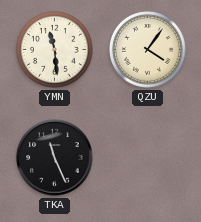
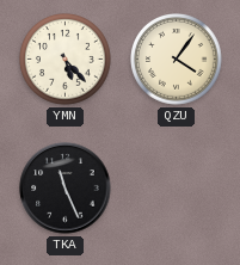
YMN: 11:29 -> 5:23
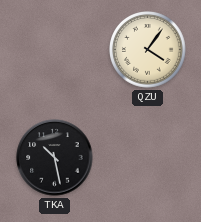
YMN: 5:23 -> none
TKA: 11:26 -> 10:28
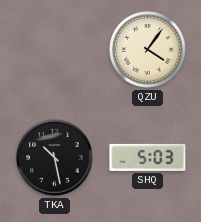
SHQ: none -> 5:03
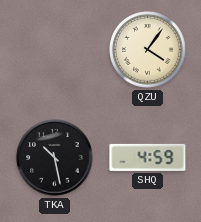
SHQ: 5:03 -> 4:59
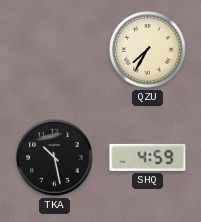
QZU: 4:06 -> 7:35
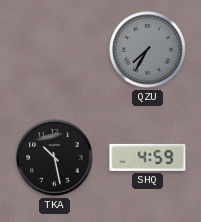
QZU dial: cream -> grey
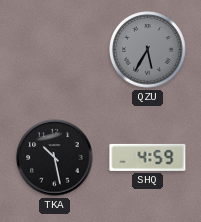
QZU: 7:35 -> 5:35
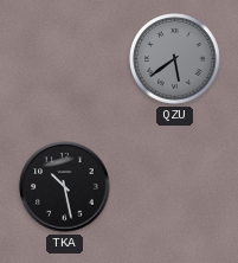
QZU: 5:35 -> 5:39
SHQ: 4:59 -> none
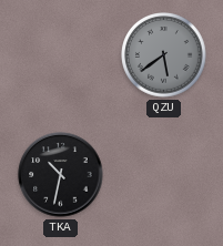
TKA: 10:28 -> 10:32
